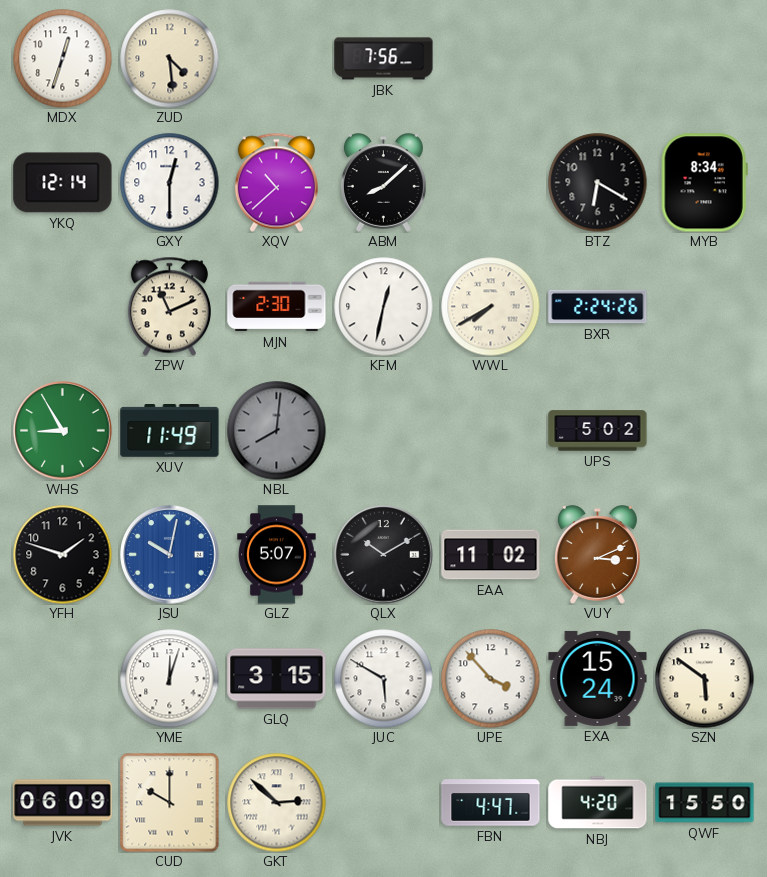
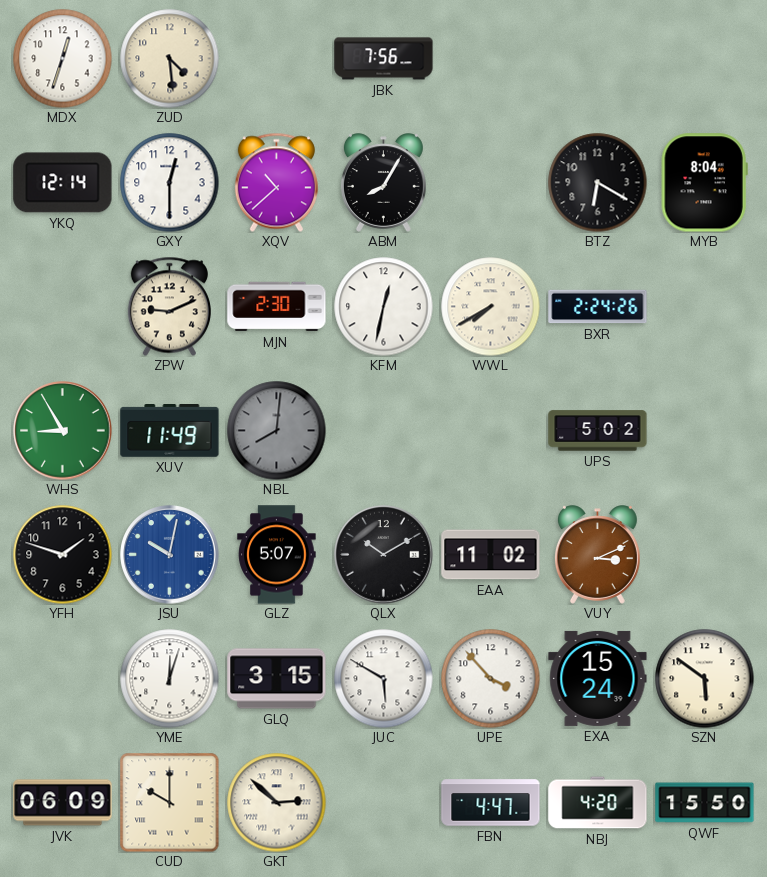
ABM: 8:08 -> 8:05
MYB: 8:34 -> 8:04
ZPW: 11:11 -> 9:11
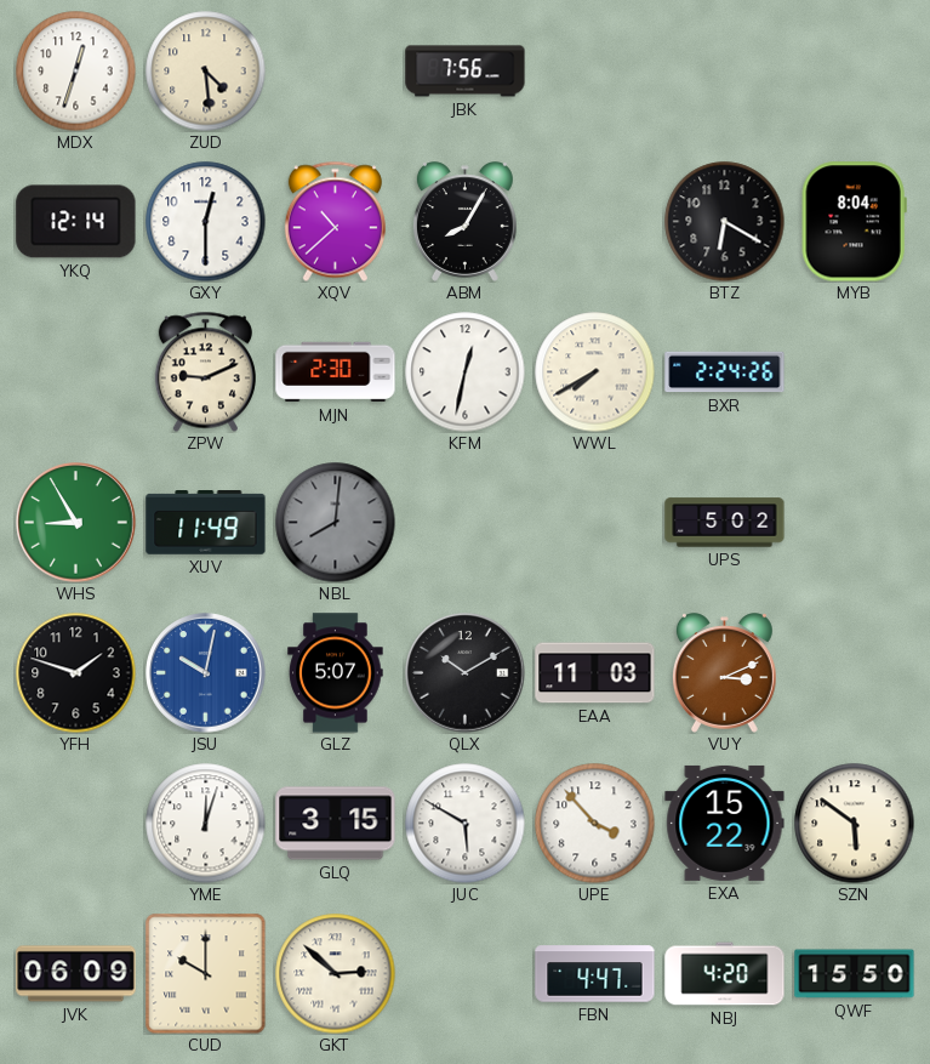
EAA: 11:02 -> 11:03
EXA: 15:24 -> 15:22
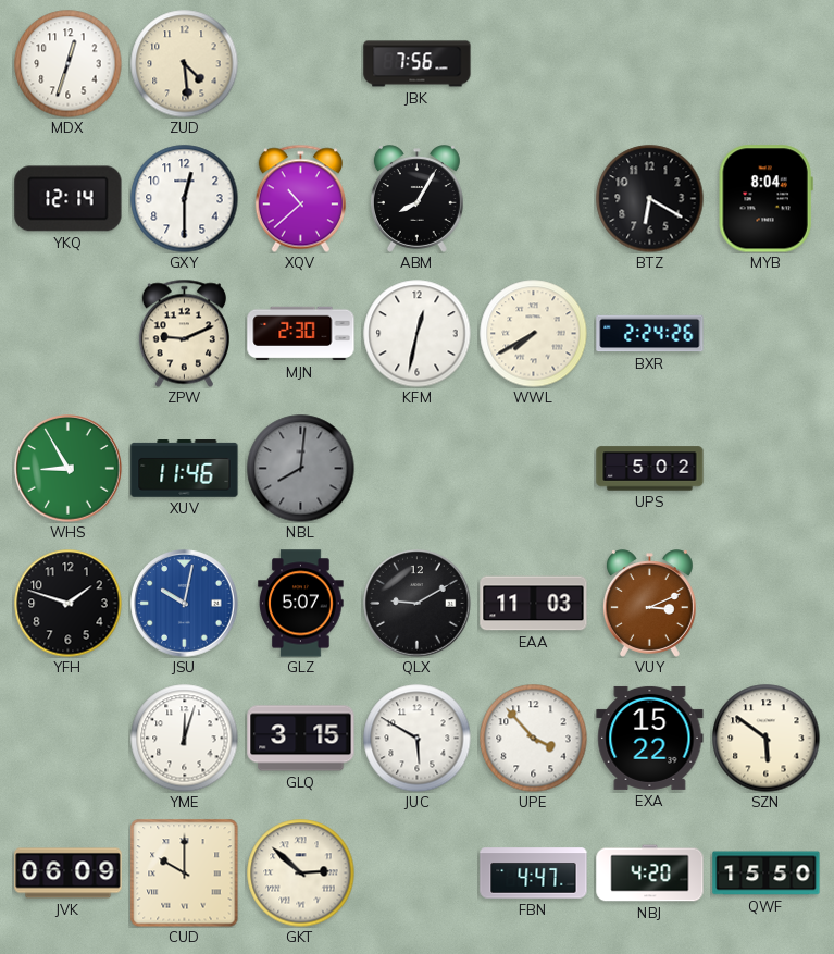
XUV: 11:49 -> 11:46
QLX: 10:10 -> 9:10
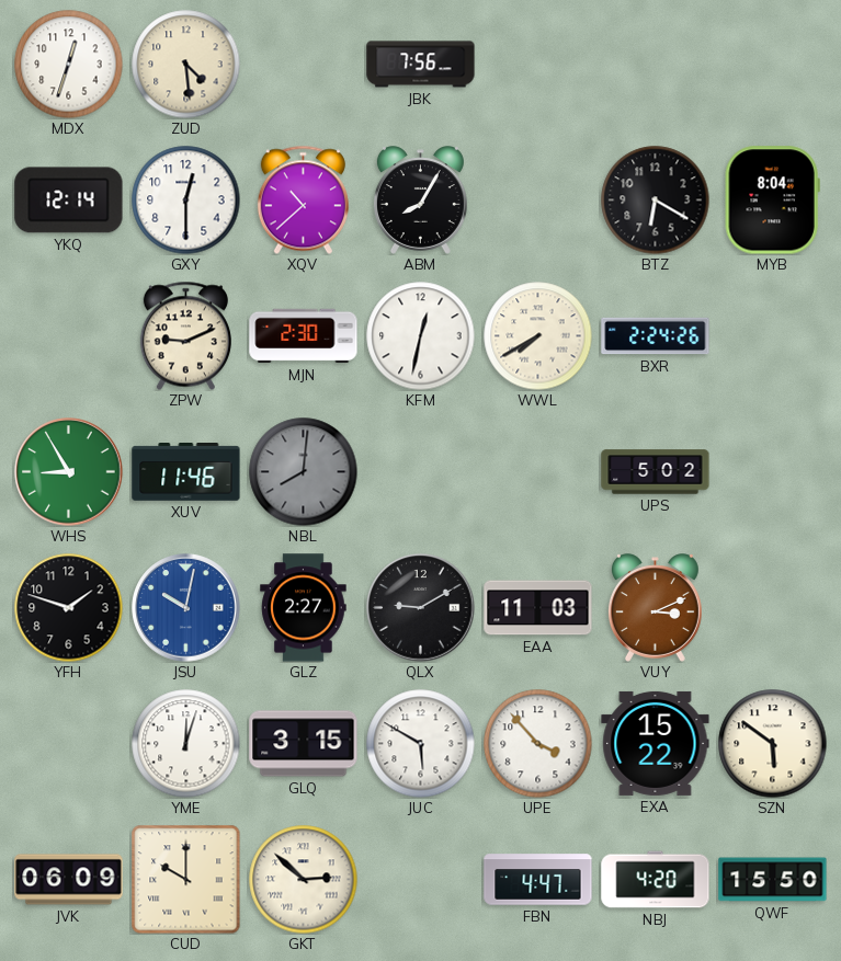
GLZ: 5:07 -> 2:27
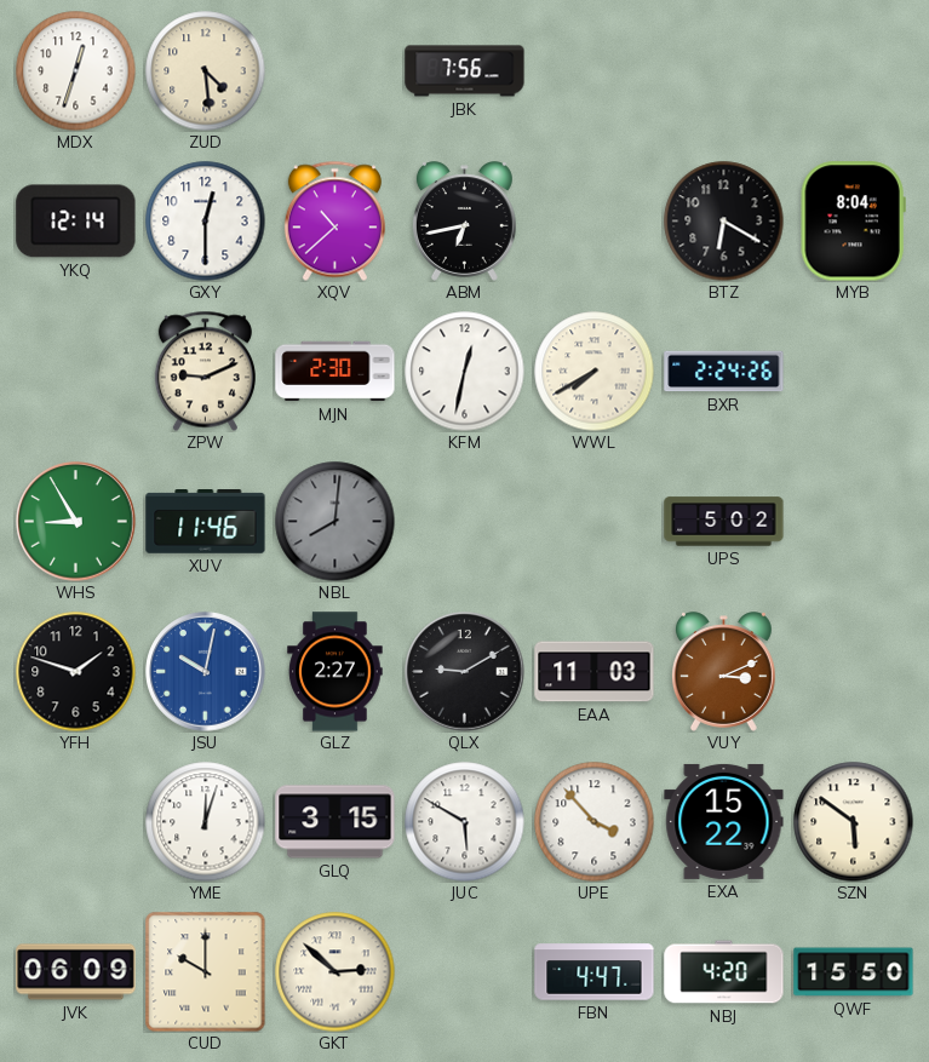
ABM: 8:05 -> 6:43
